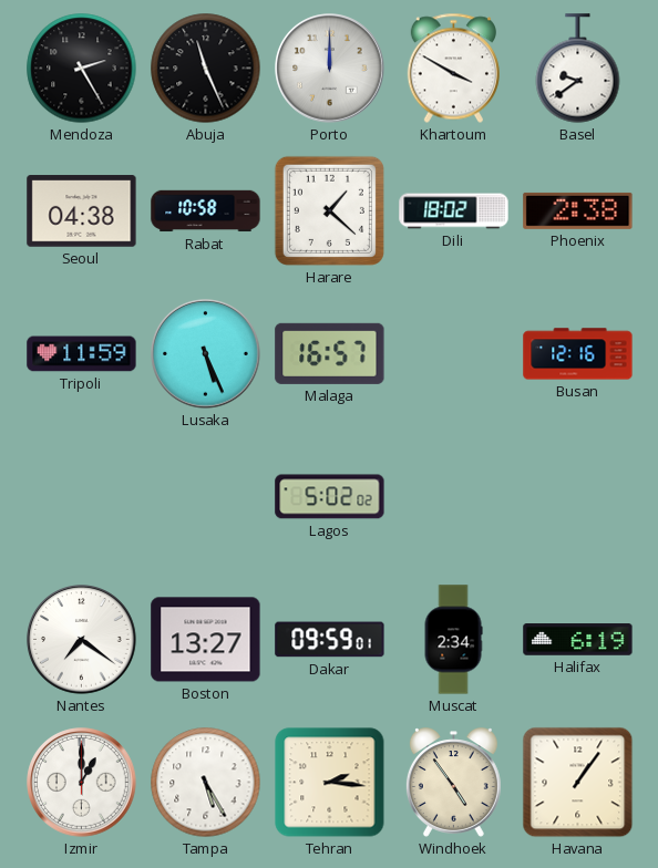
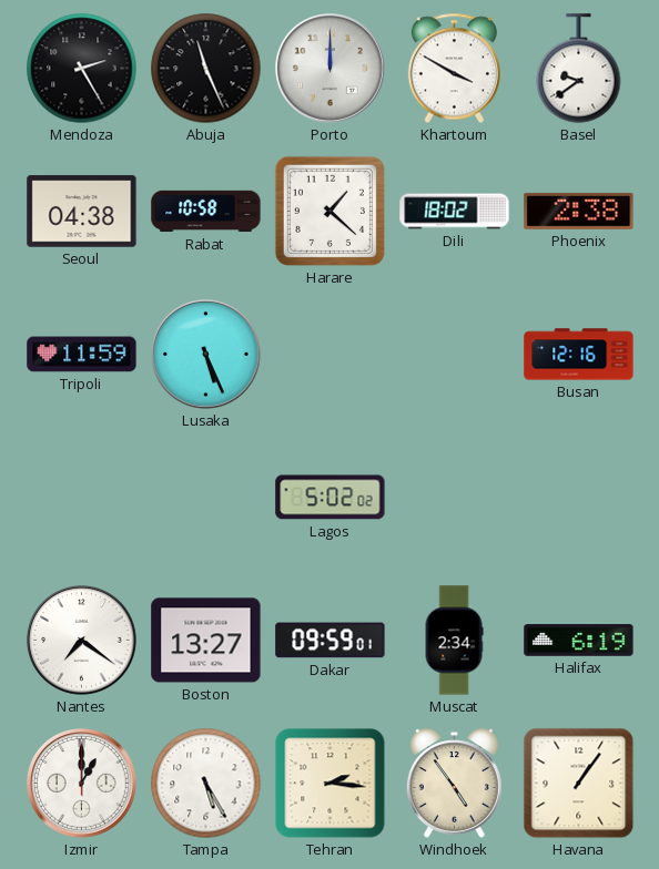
Malaga: 16:57 -> none
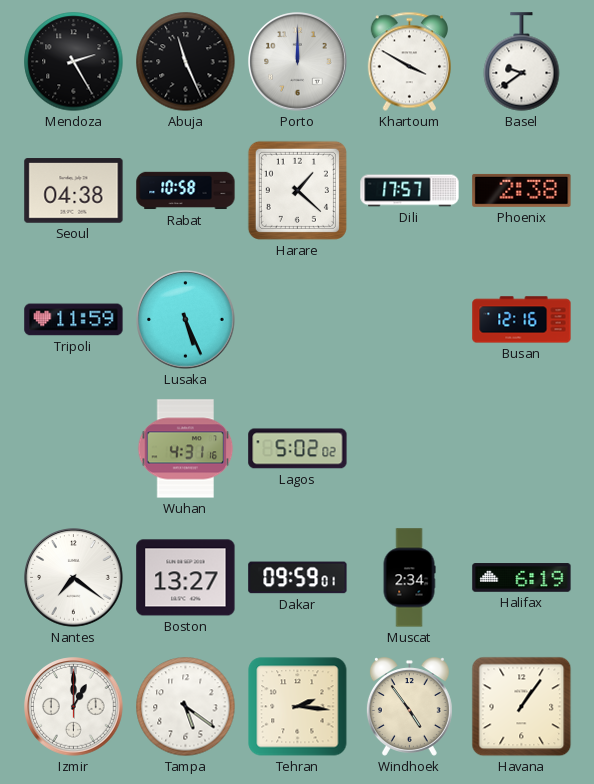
Dili: 18:02 -> 17:57
Wuhan: none -> 4:31
Tampa: 5:25 -> 5:21
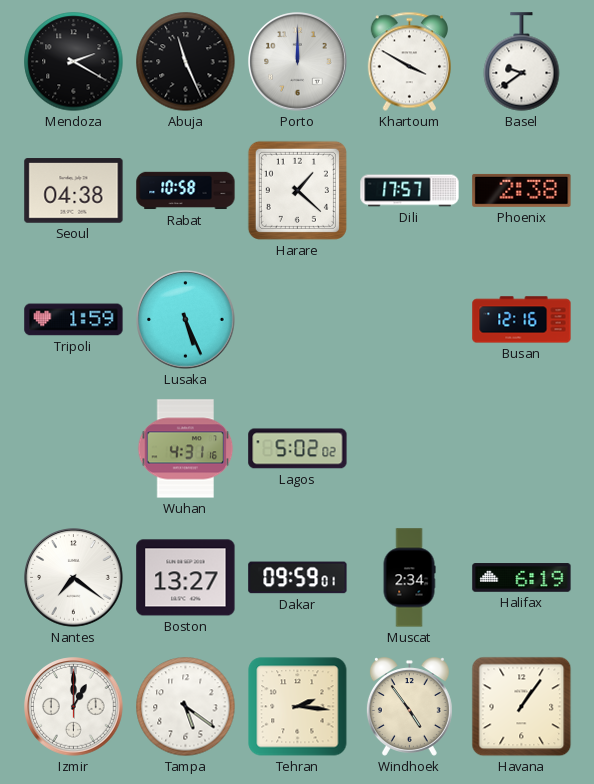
Mendoza: 2:25 -> 2:20
Tripoli: 11:59 -> 1:59
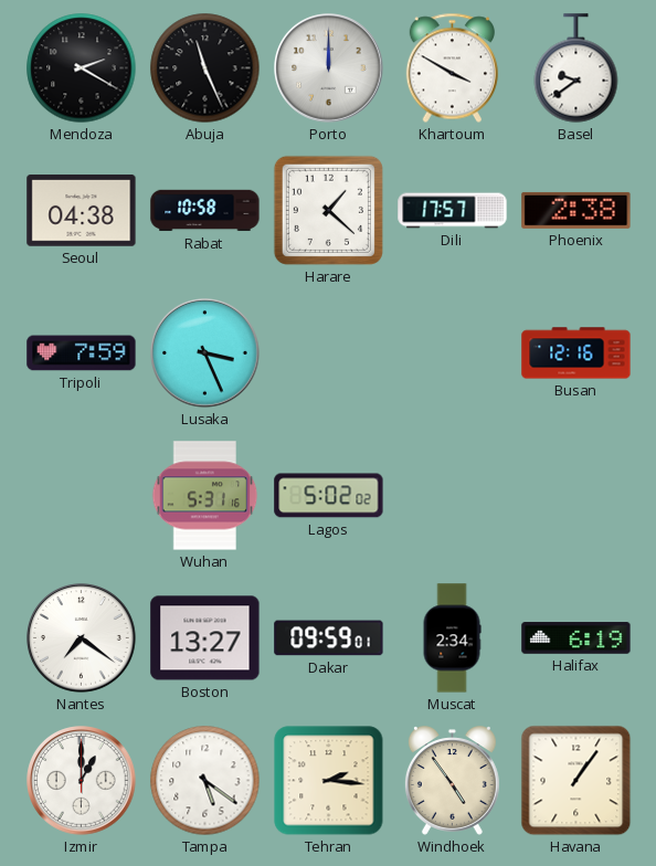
Tripoli: 1:59 -> 7:59
Lusaka: 5:26 -> 3:26
Wuhan: 4:31 -> 5:31
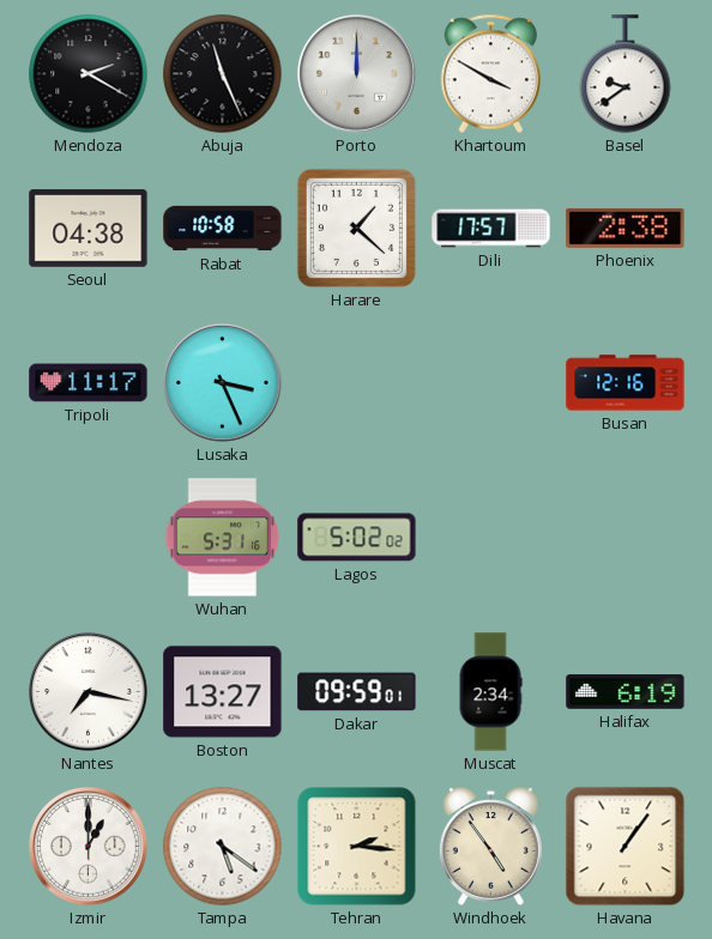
Tripoli: 7:59 -> 11:17
Nantes: 7:21 -> 7:17
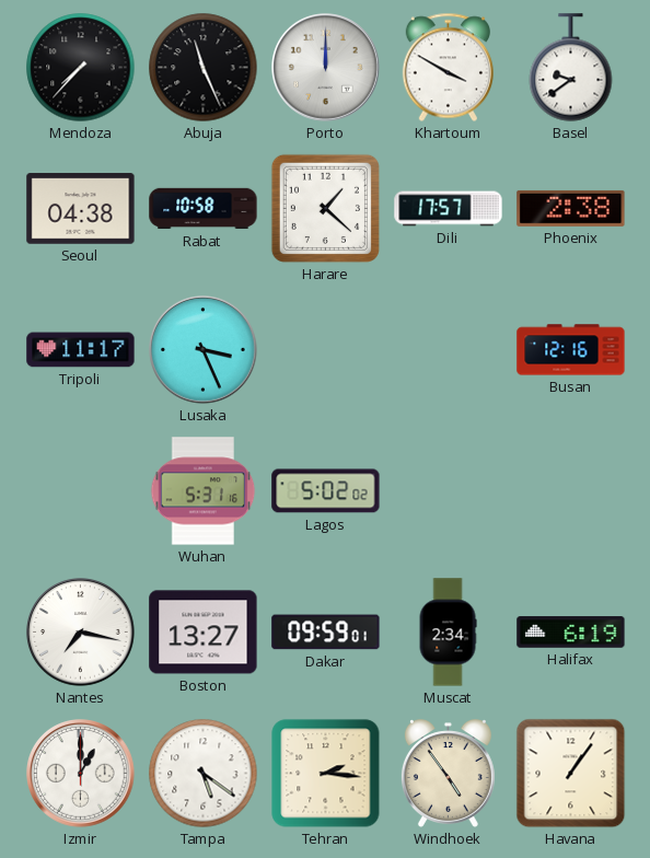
Mendoza: 2:20 -> 7:37
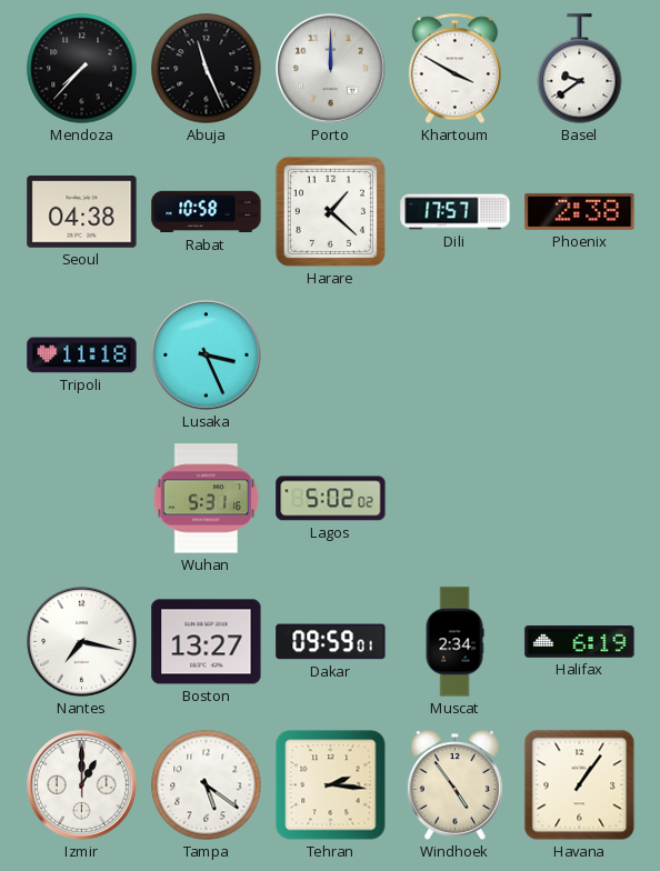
Tripoli: 11:17 -> 11:18
Busan: 12:16 -> none
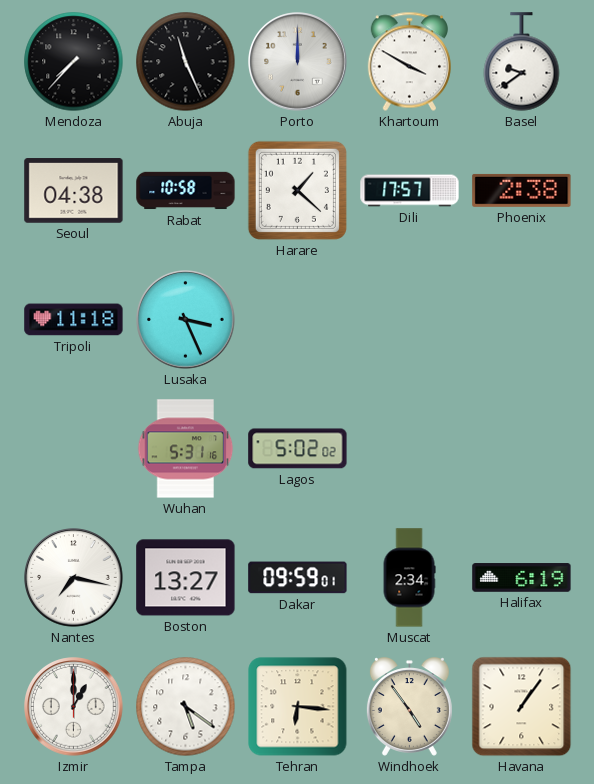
Tehran: 2:16 -> 6:16
